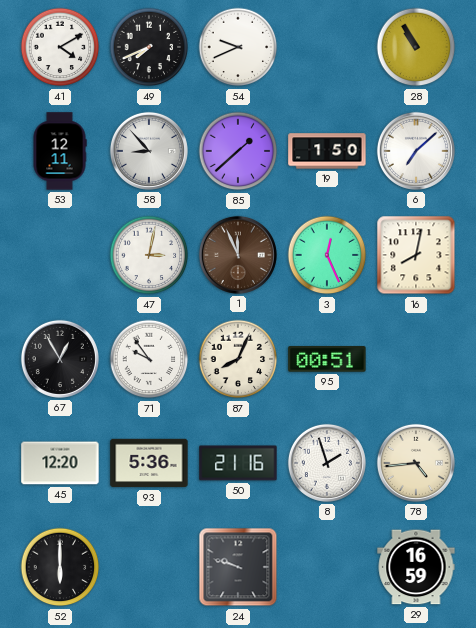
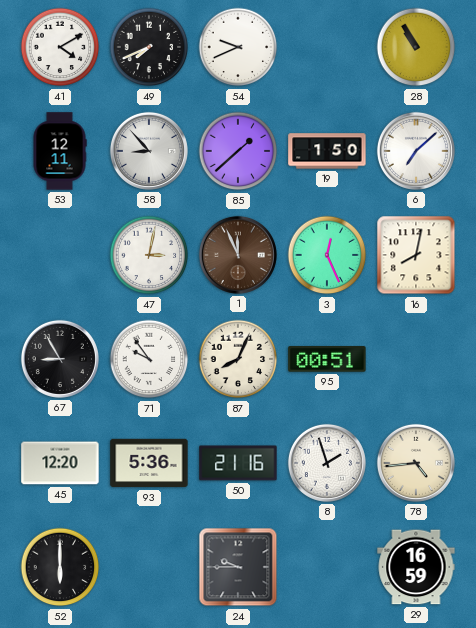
67: 12:55 -> 8:55
24: 9:48 -> 9:45
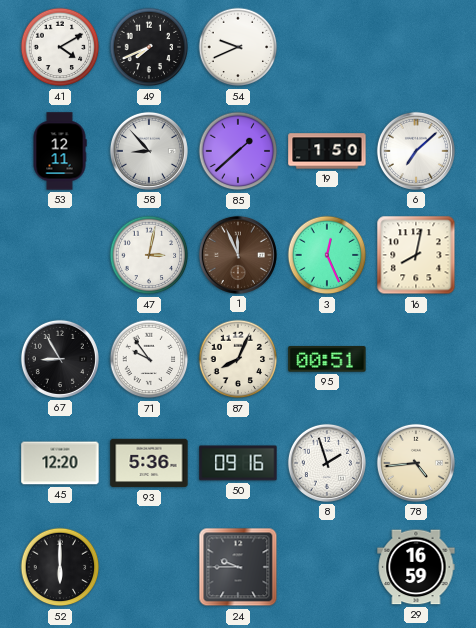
28: 10:55 -> none
50: 21:16 -> 09:16
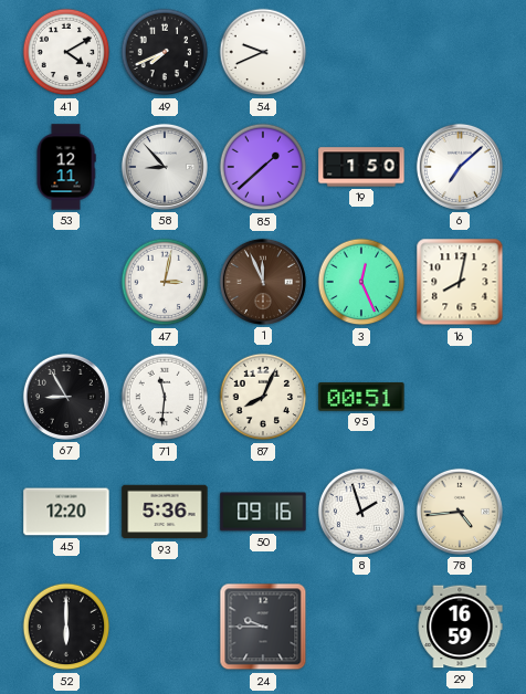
71: 9:54 -> 11:31
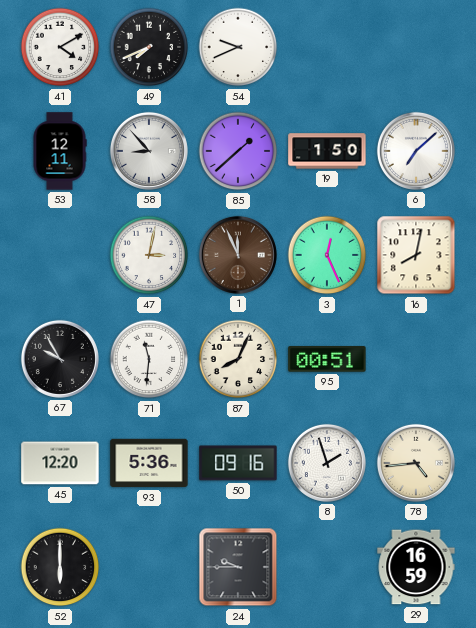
67: 8:55 -> 9:55
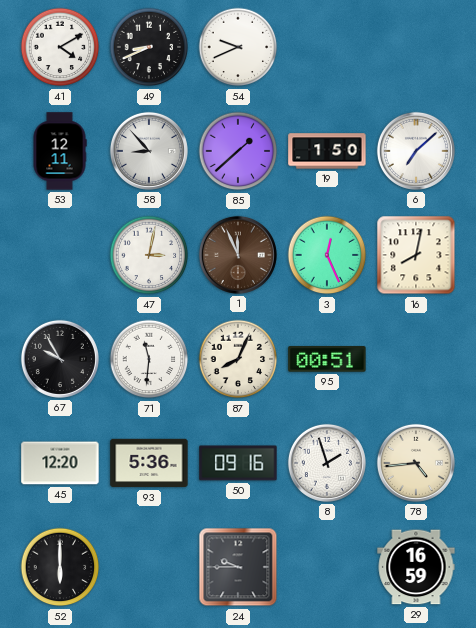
49: 7:41 -> 8:41
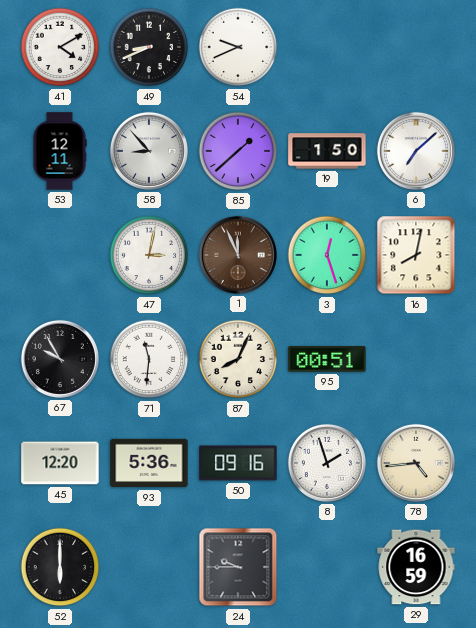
3: 12:26 -> 12:27
